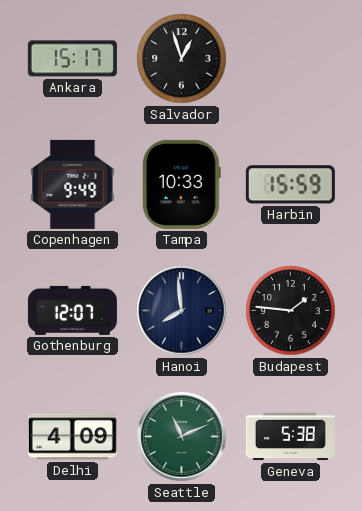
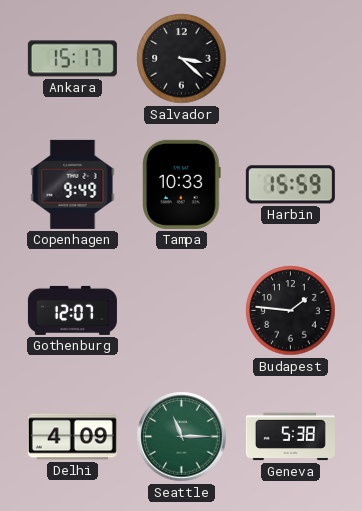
Salvador: 12:57 -> 3:22
Hanoi: 7:59 -> none
Seattle: 11:11 -> 11:15
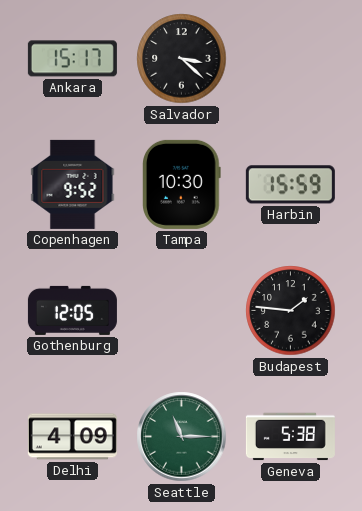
Copenhagen: 9:49 -> 9:52
Tampa: 10:33 -> 10:30
Gothenburg: 12:07 -> 12:05
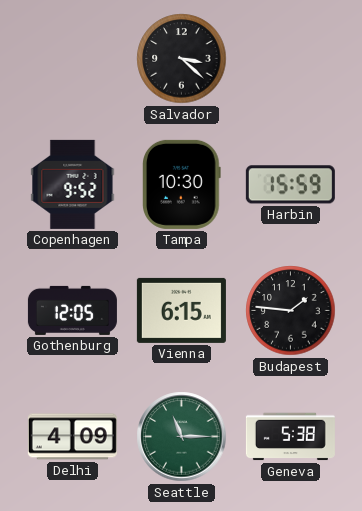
Ankara: 15:17 -> none
Vienna: none -> 6:15
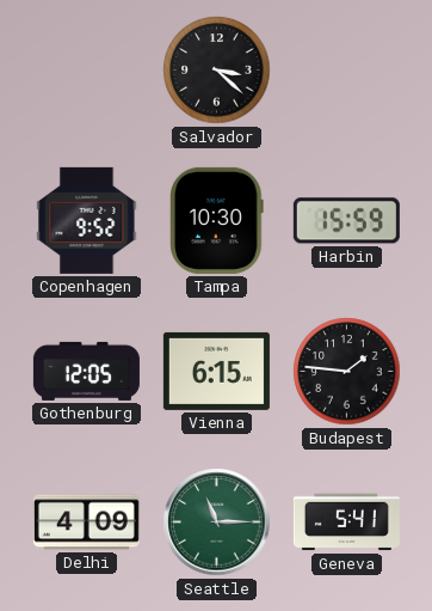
Geneva: 5:38 -> 5:41
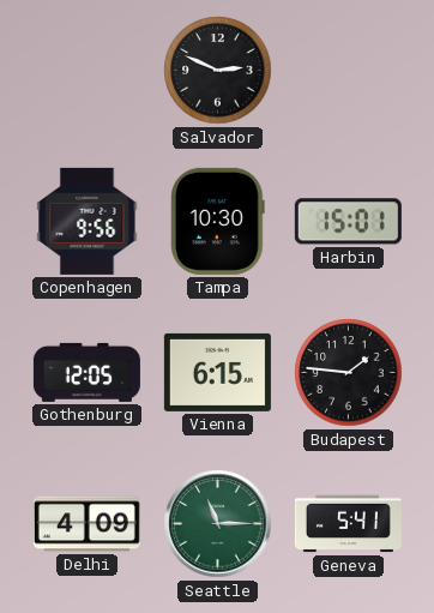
Salvador: 3:22 -> 2:49
Copenhagen: 9:52 -> 9:56
Harbin: 15:59 -> 15:01
